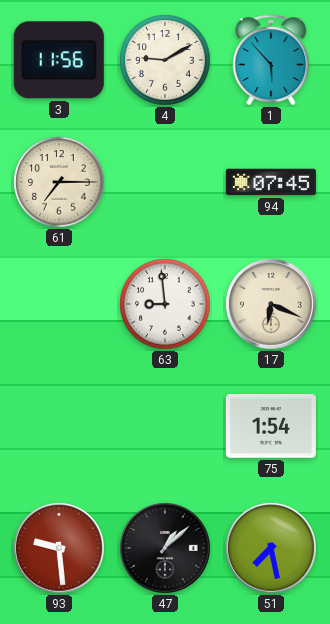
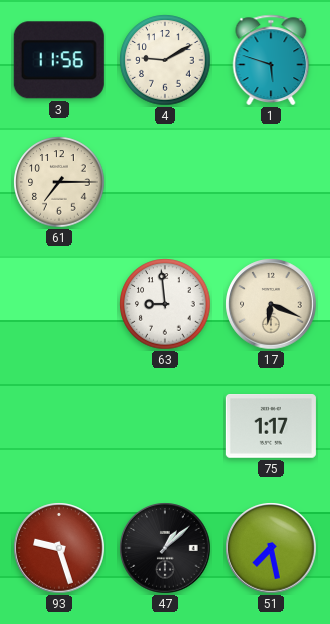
1: 5:53 -> 5:48
94: 07:45 -> none
75: 1:54 -> 1:17
93: 9:29 -> 9:27
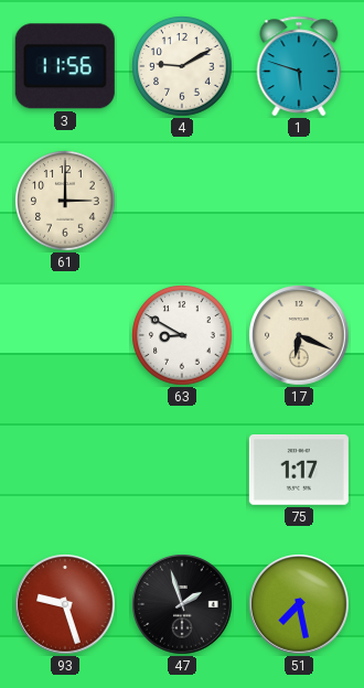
61: 7:15 -> 3:00
63: 8:59 -> 8:50
47: 1:08 -> 1:57
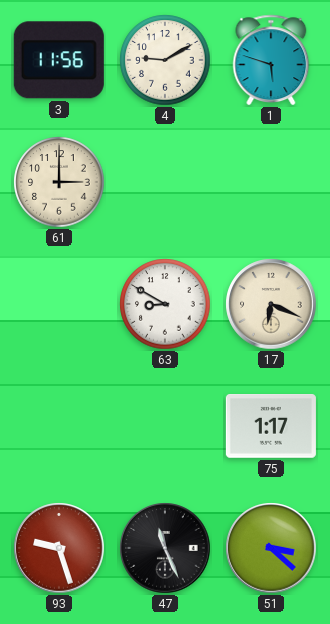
47: 1:57 -> 11:26
51: 7:28 -> 3:22
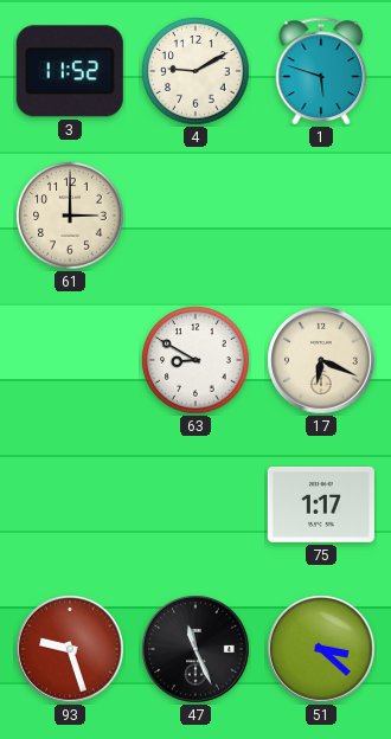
3: 11:56 -> 11:52
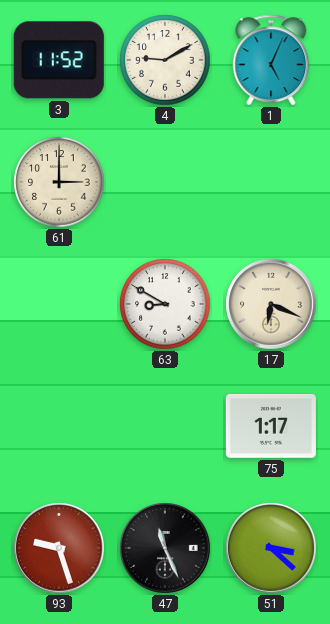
1: 5:48 -> 5:04
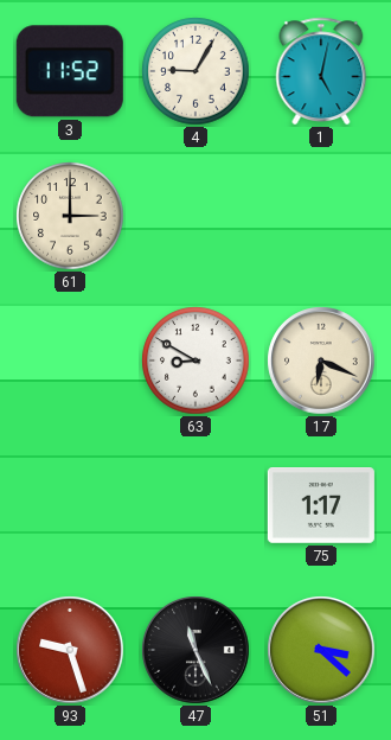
4: 9:10 -> 9:05
1: 5:04 -> 5:02
